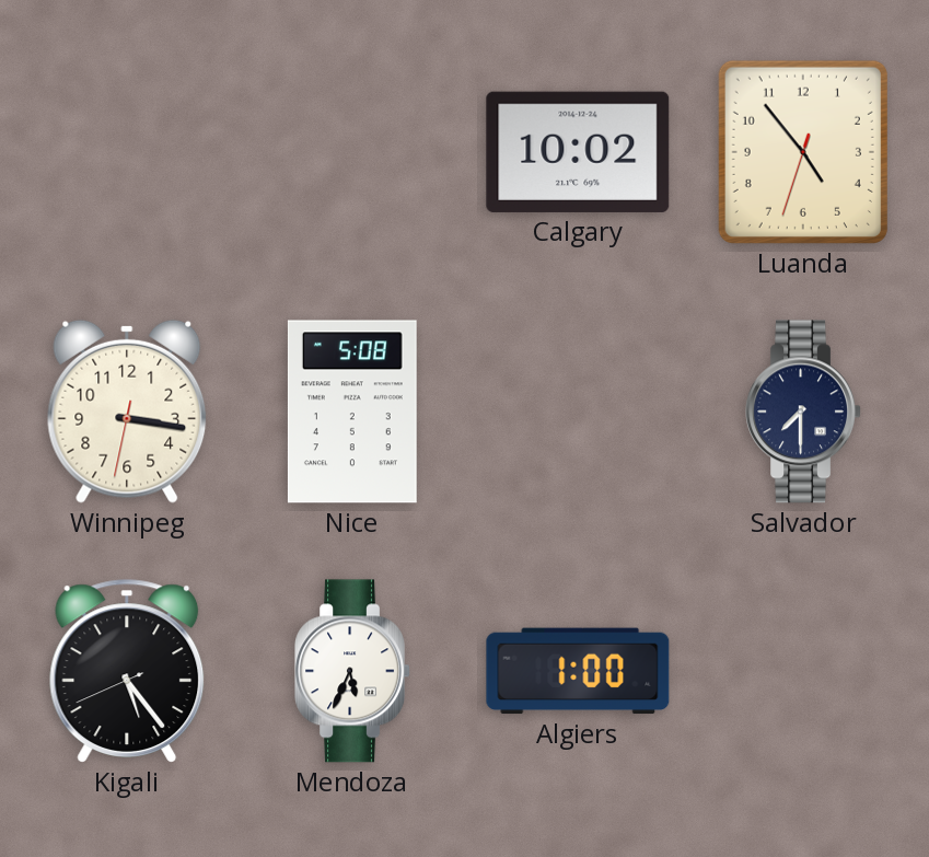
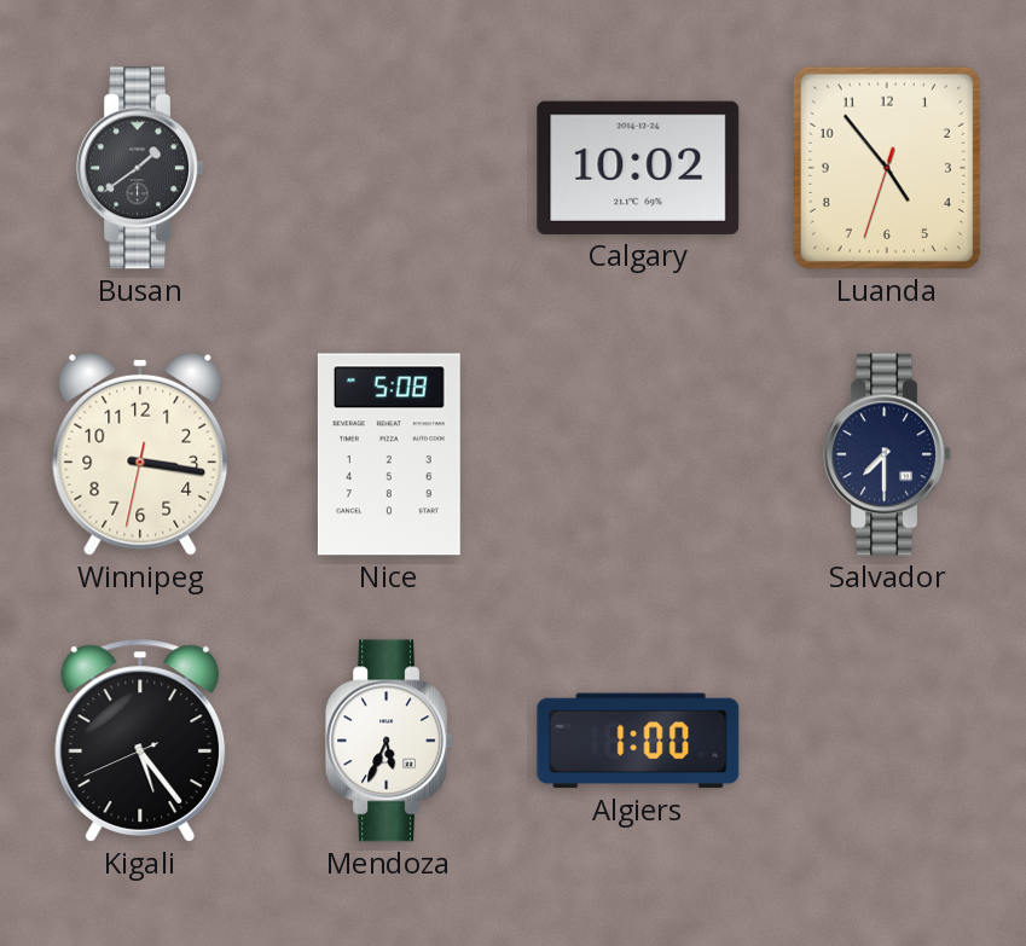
Busan: none -> 1:39
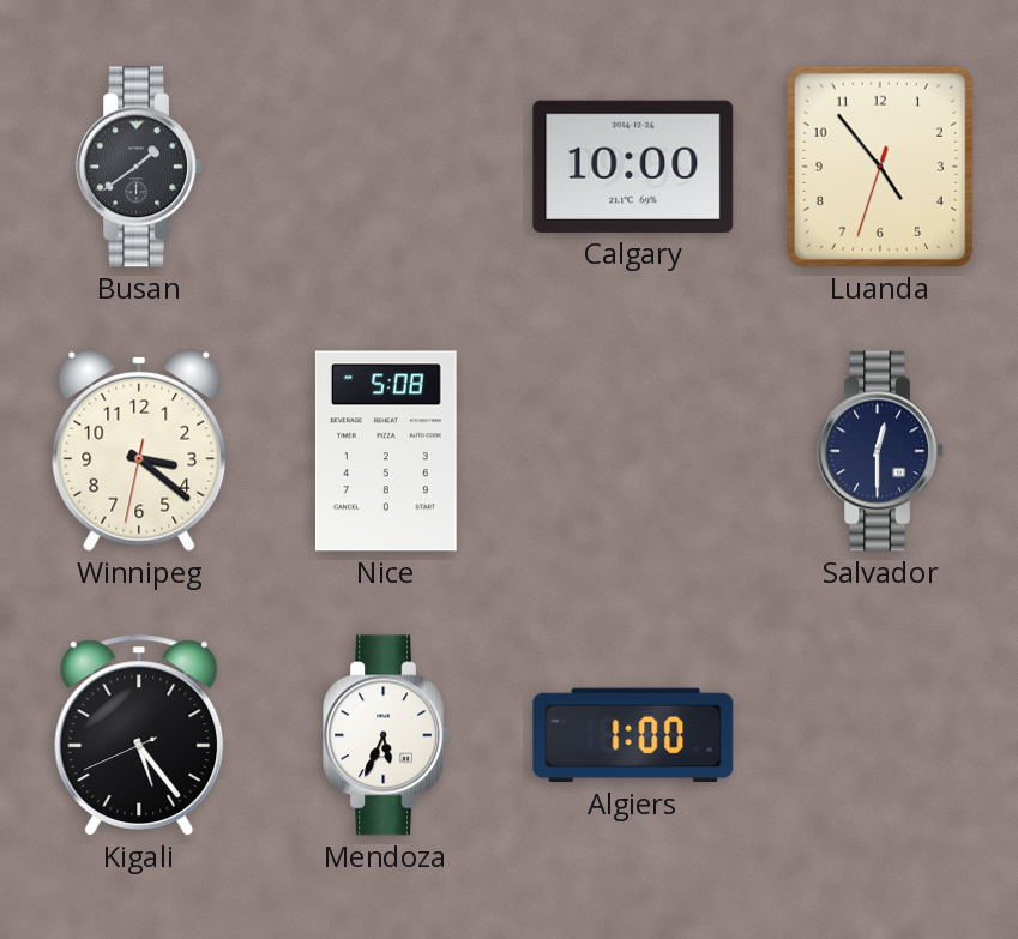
Calgary: 10:02 -> 10:00
Winnipeg: 3:16 -> 3:21
Salvador: 7:30 -> 12:30
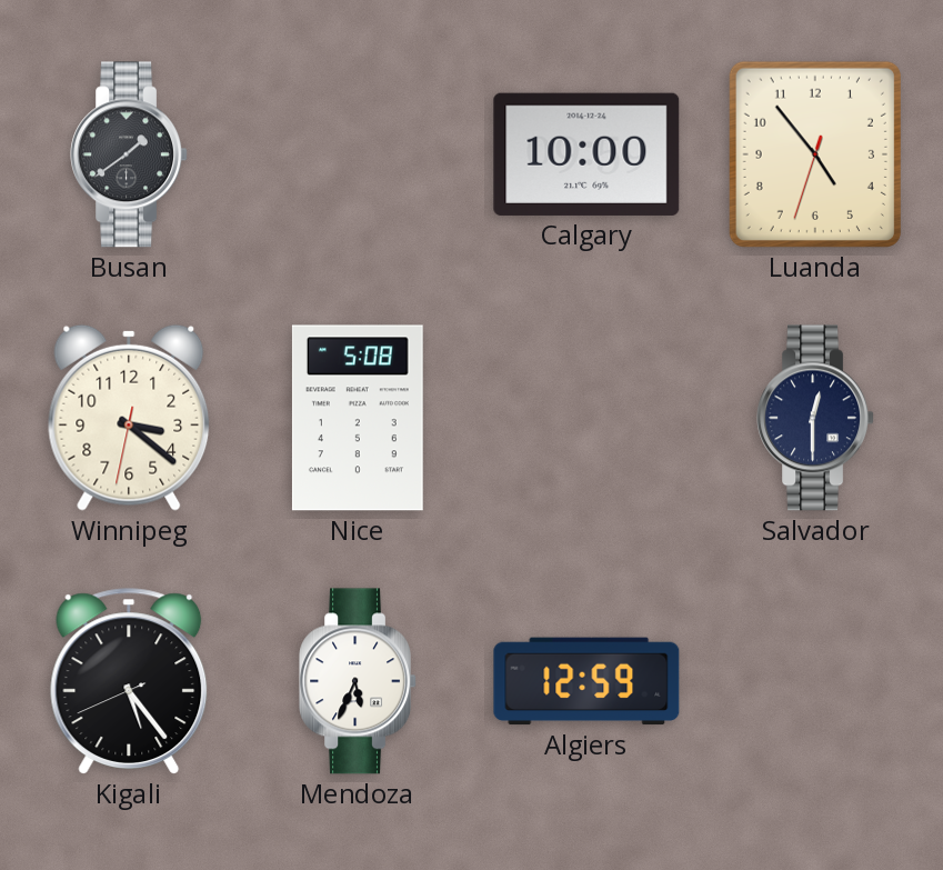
Algiers: 1:00 -> 12:59
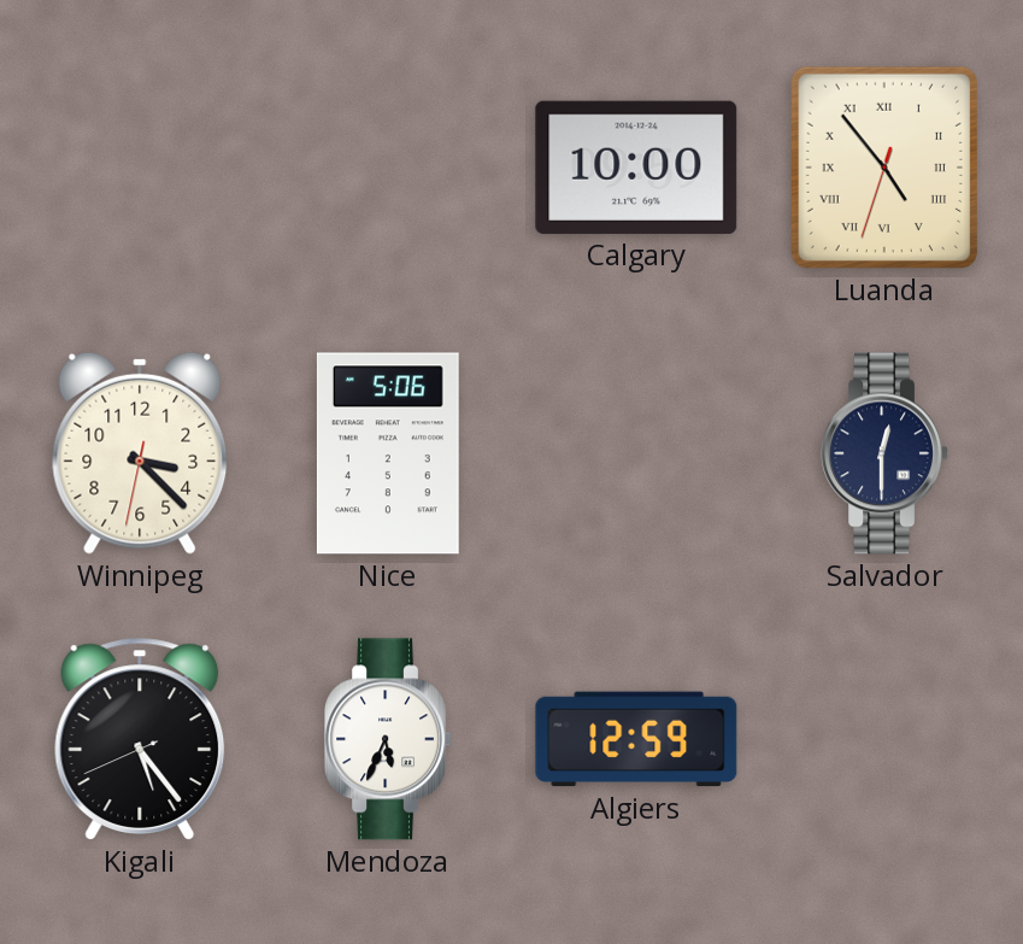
Busan: 1:39 -> none
Luanda numerals: Arabic -> Roman
Winnipeg: 3:21 -> 3:22
Nice: 5:08 -> 5:06
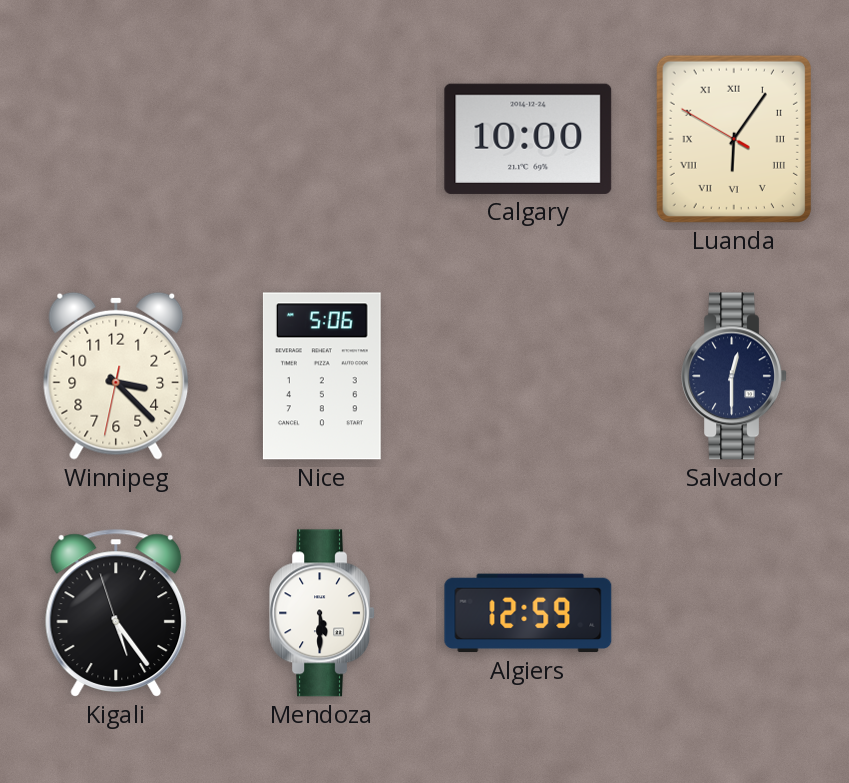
Luanda: 4:53 -> 6:05
Kigali: 5:23:41 -> 5:23:57
Mendoza: 5:34 -> 5:30
